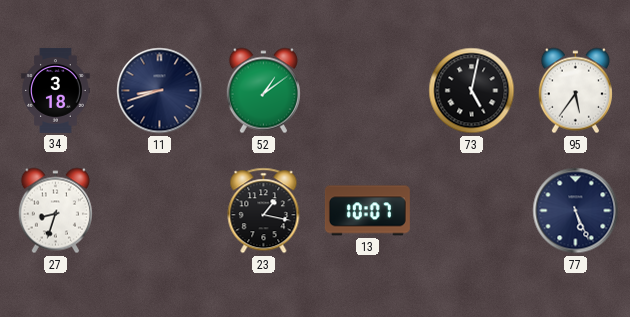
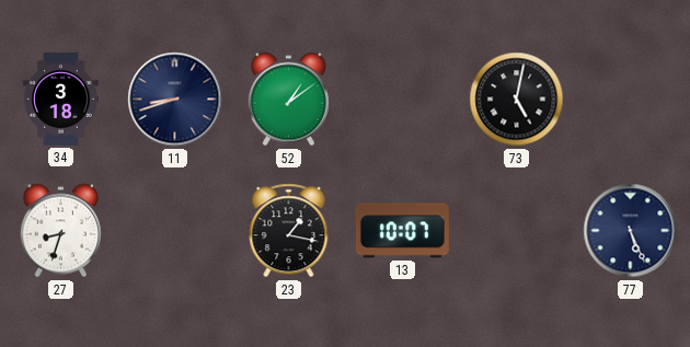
95: 5:36 -> none
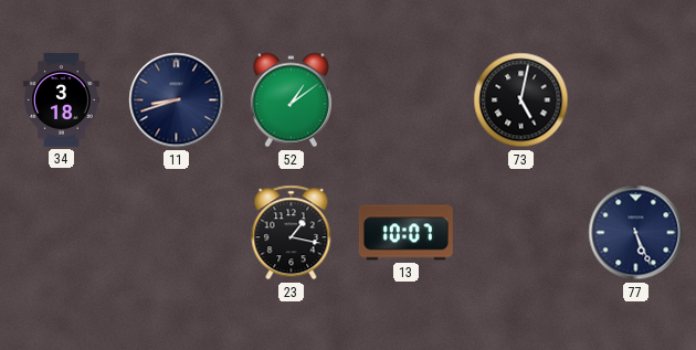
27: 8:33 -> none
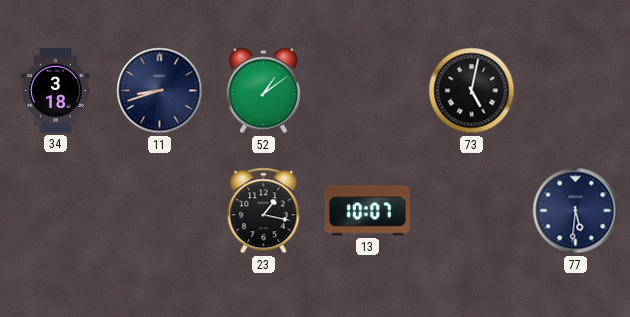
77: 5:26 -> 5:31
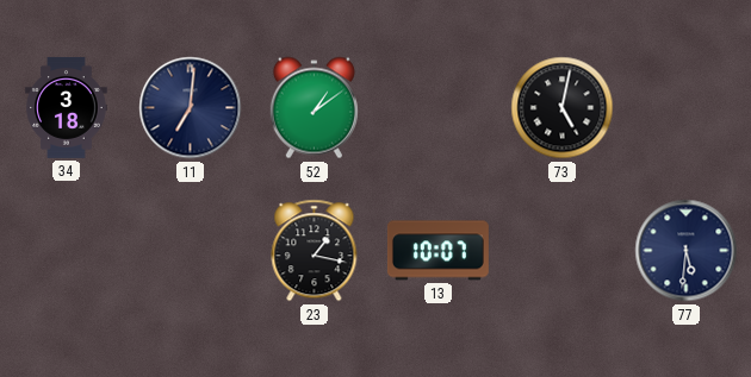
11: 8:42 -> 7:01
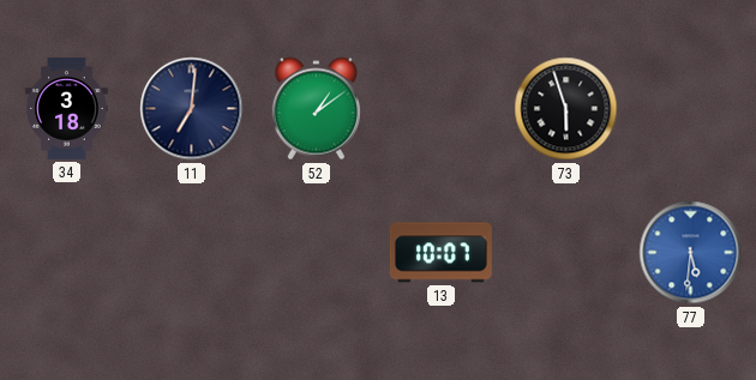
73: 5:02 -> 5:57
23: 1:17 -> none
77 dial: navy -> blue
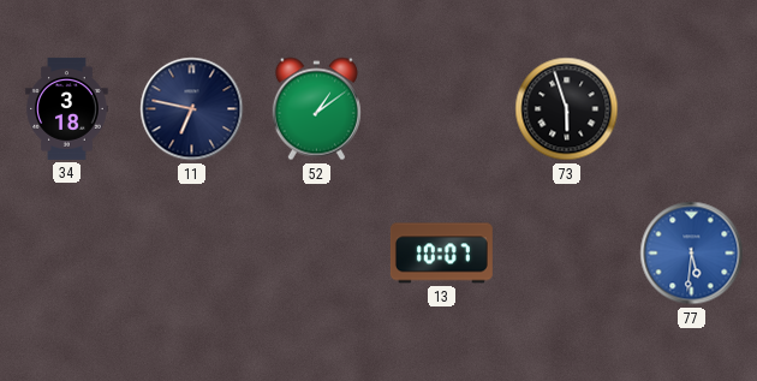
11: 7:01 -> 6:47
